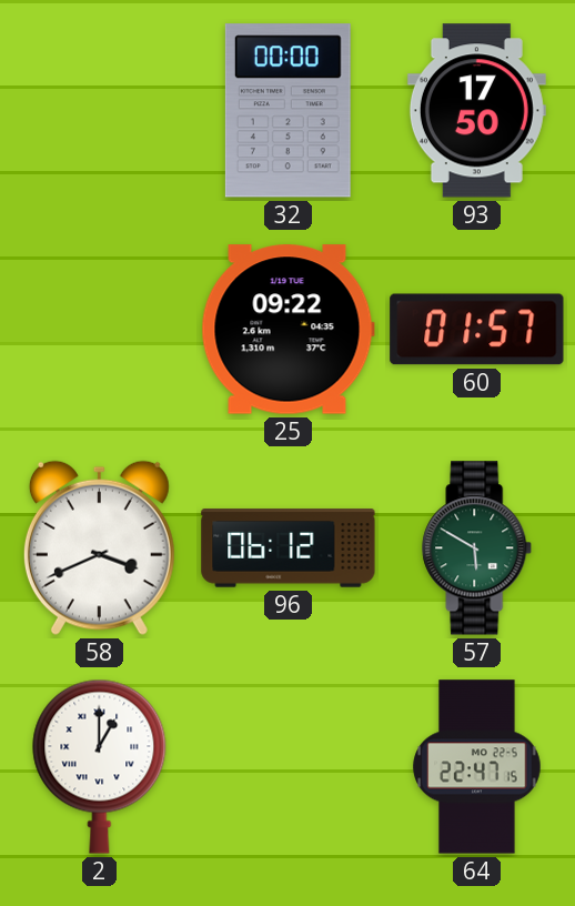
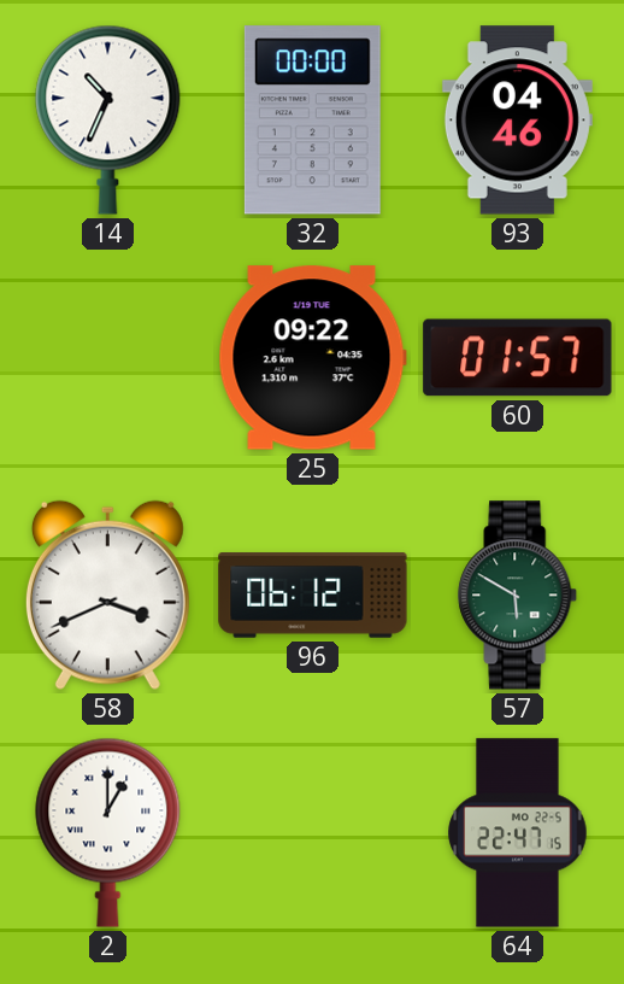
14: none -> 10:34
93: 17:50 -> 04:46
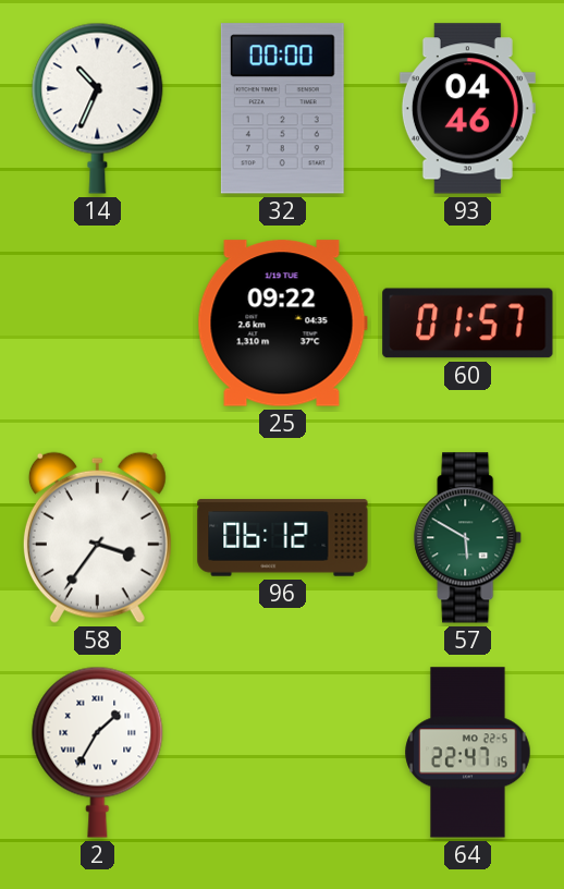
58: 3:41 -> 3:36
2: 1:00 -> 1:35
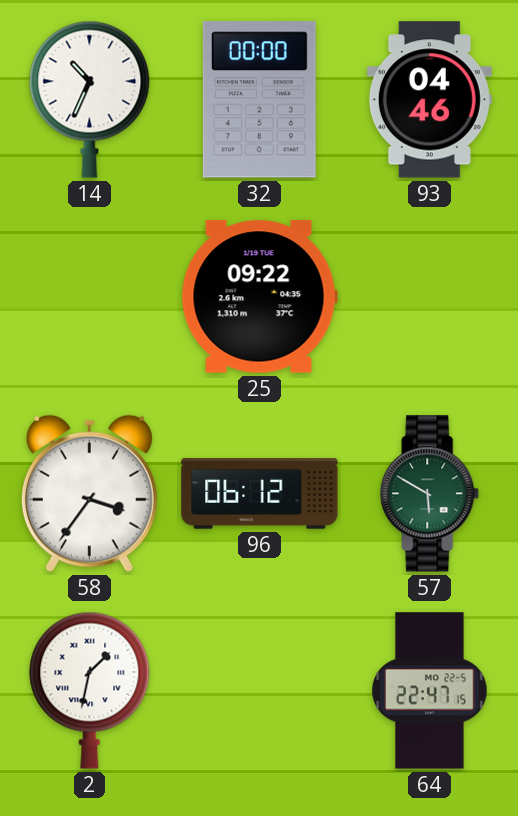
60: 01:57 -> none
2: 1:35 -> 1:32
